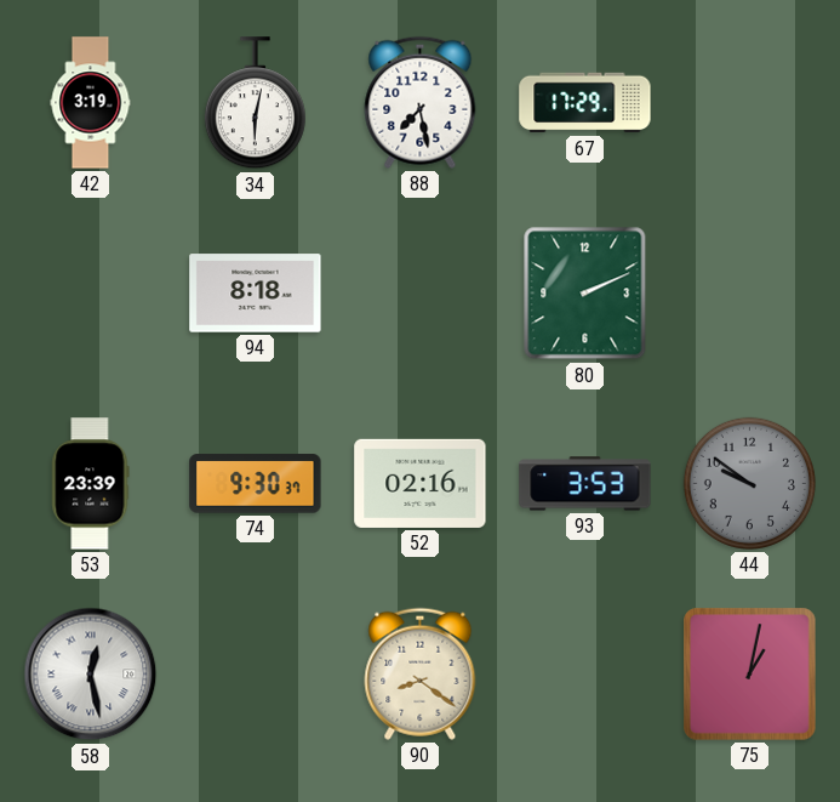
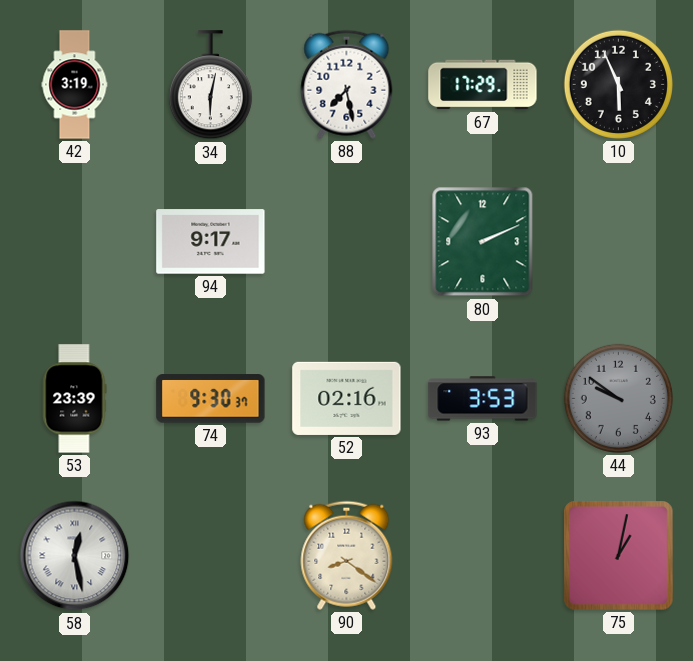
10: none -> 5:56
94: 8:18 -> 9:17
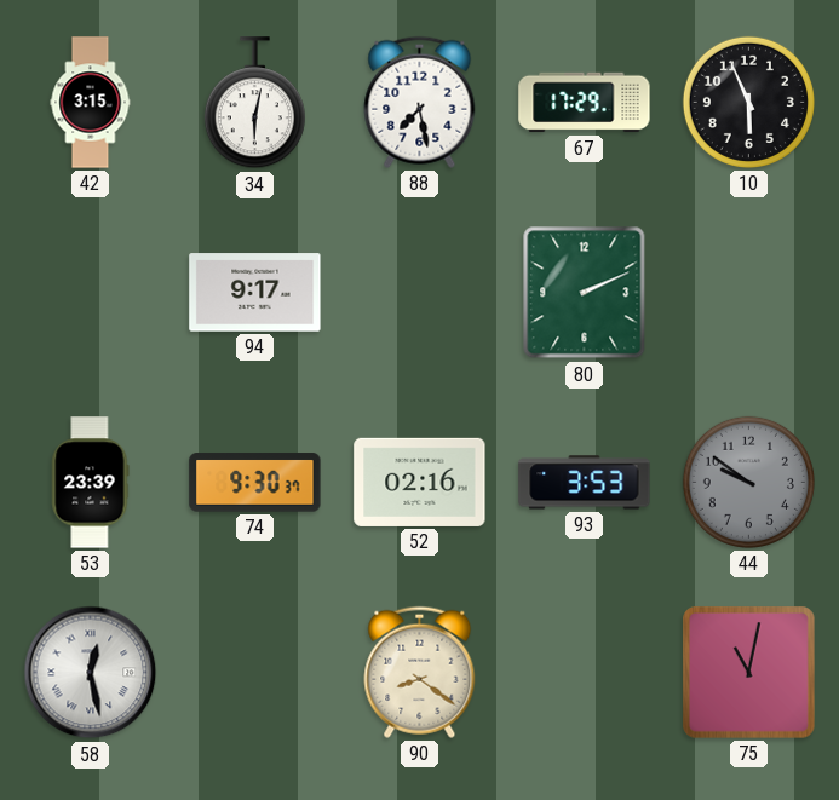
42: 3:19 -> 3:15
75: 1:02 -> 11:02
